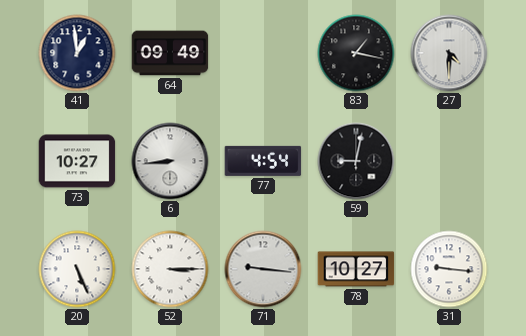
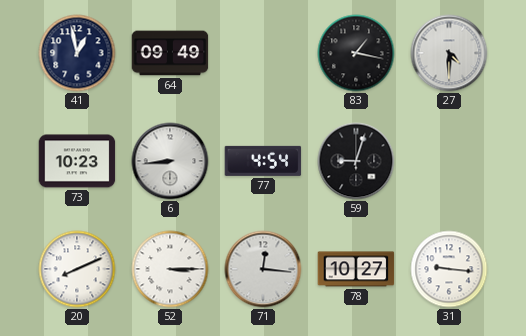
41: 12:59 -> 12:58
73: 10:27 -> 10:23
59: 9:02 -> 9:03
20: 5:26 -> 8:11
71: 9:16 -> 12:16
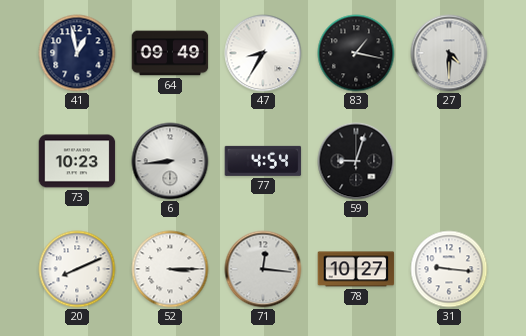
47: none -> 8:35
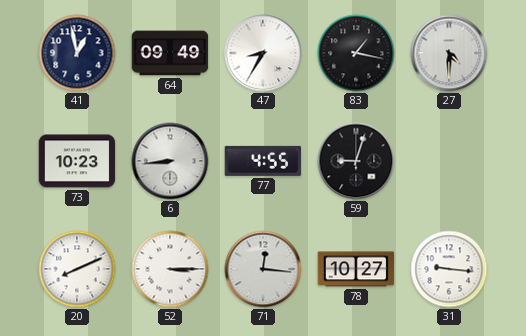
77: 4:54 -> 4:55
